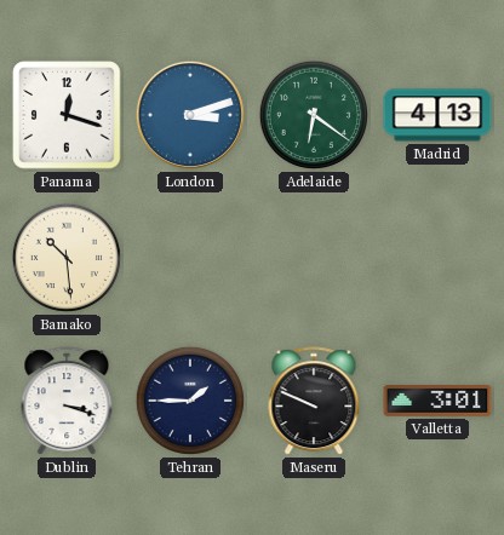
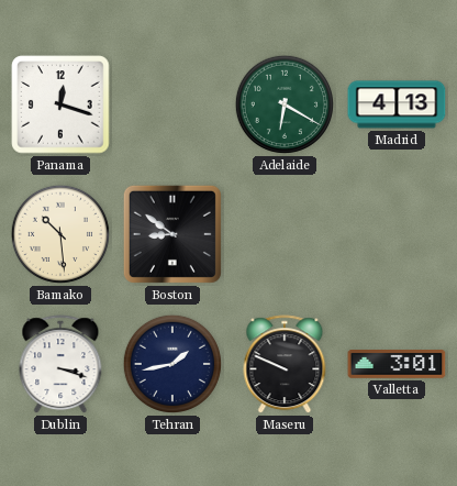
London: 3:12 -> none
Adelaide: 6:21 -> 6:20
Boston: none -> 8:51
Tehran: 1:45 -> 1:43
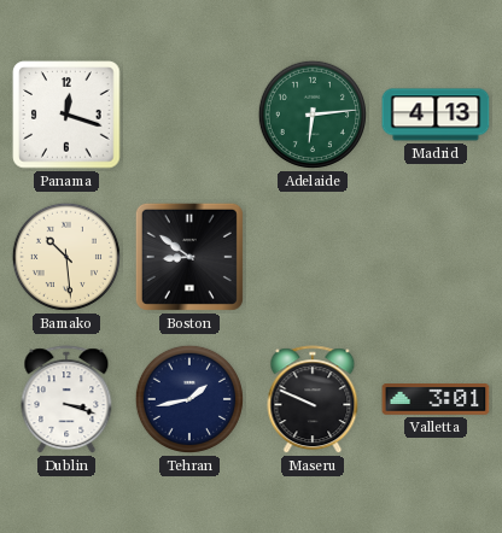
Adelaide: 6:20 -> 6:14
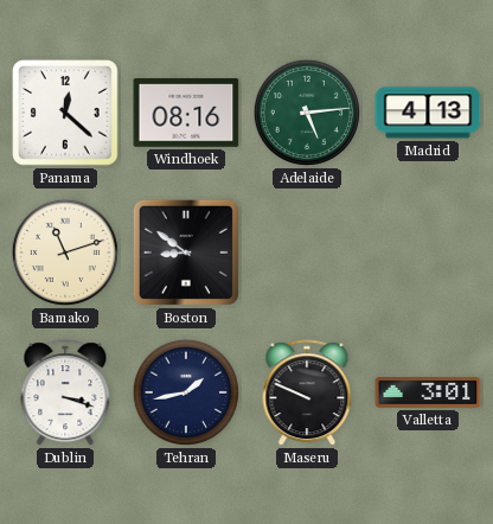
Panama: 12:18 -> 12:22
Windhoek: none -> 08:16
Adelaide: 6:14 -> 5:14
Bamako: 10:29 -> 11:12
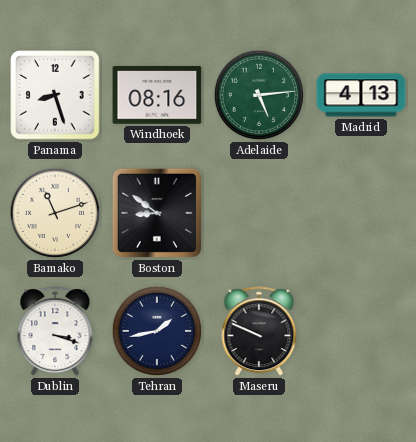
Panama: 12:22 -> 8:27
Valletta: 3:01 -> none
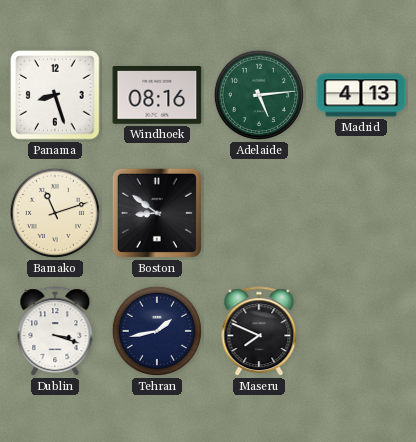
Maseru: 9:49 -> 7:49
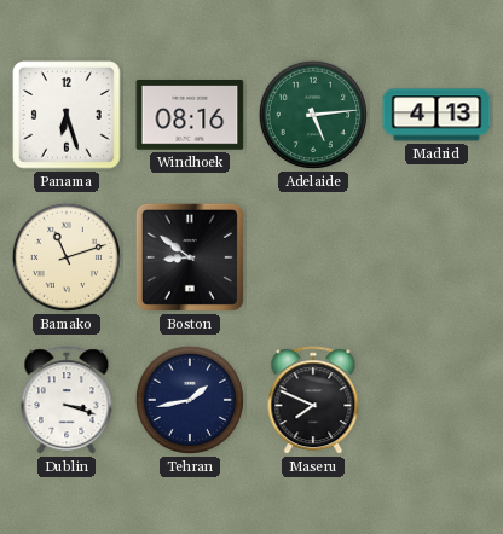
Panama: 8:27 -> 6:27
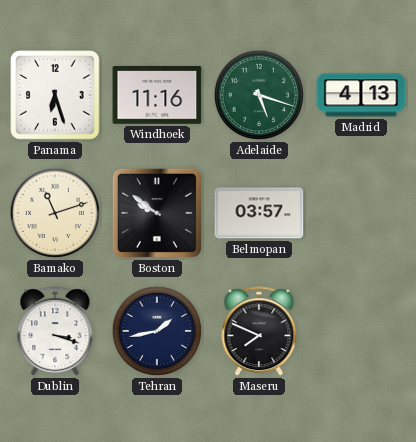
Windhoek: 08:16 -> 11:16
Adelaide: 5:14 -> 5:18
Boston: 8:51 -> 9:51
Belmopan: none -> 03:57
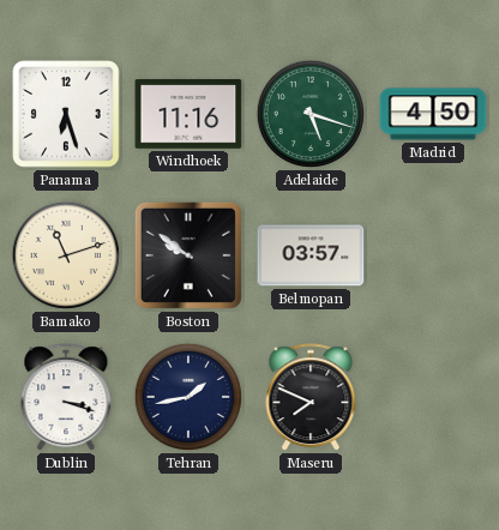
Madrid: 4:13 -> 4:50
